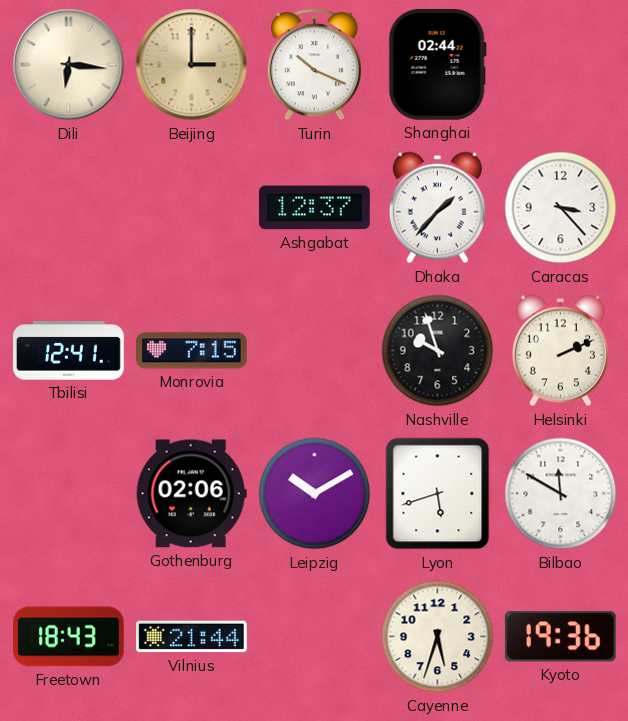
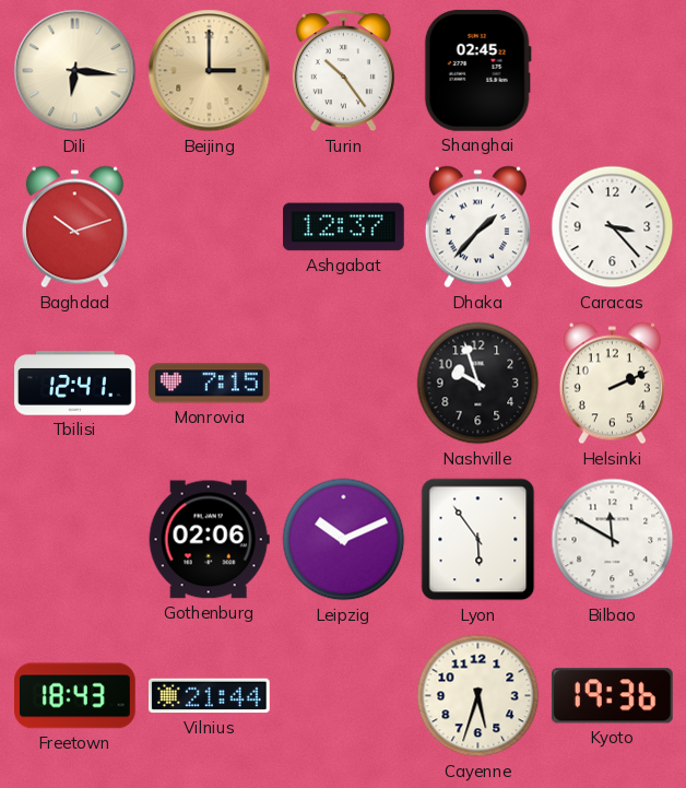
Turin: 10:19 -> 10:24
Shanghai: 02:44 -> 02:45
Baghdad: none -> 10:12
Leipzig: 10:10 -> 10:11
Lyon: 5:42 -> 5:54
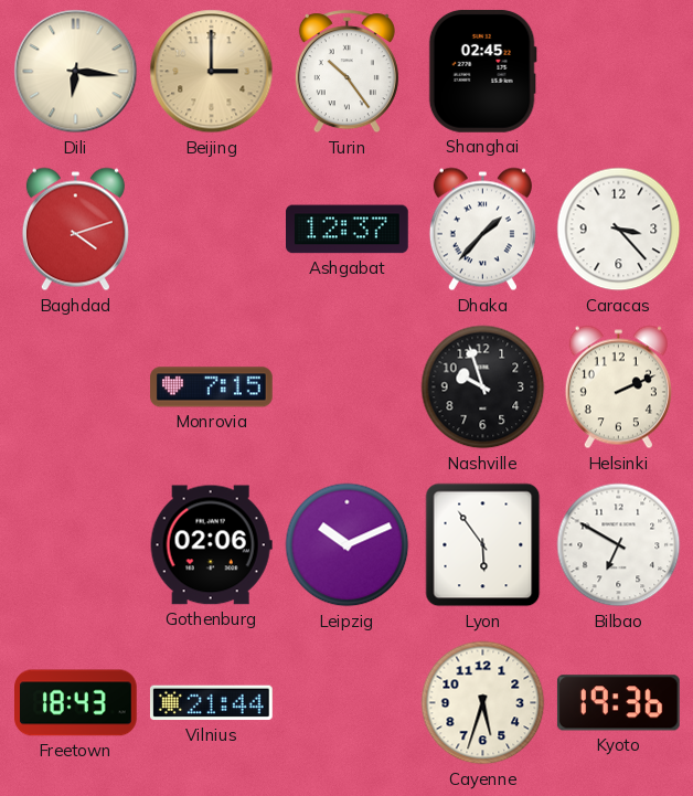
Baghdad: 10:12 -> 4:12
Tbilisi: 12:41 -> none
Bilbao: 11:50 -> 6:50
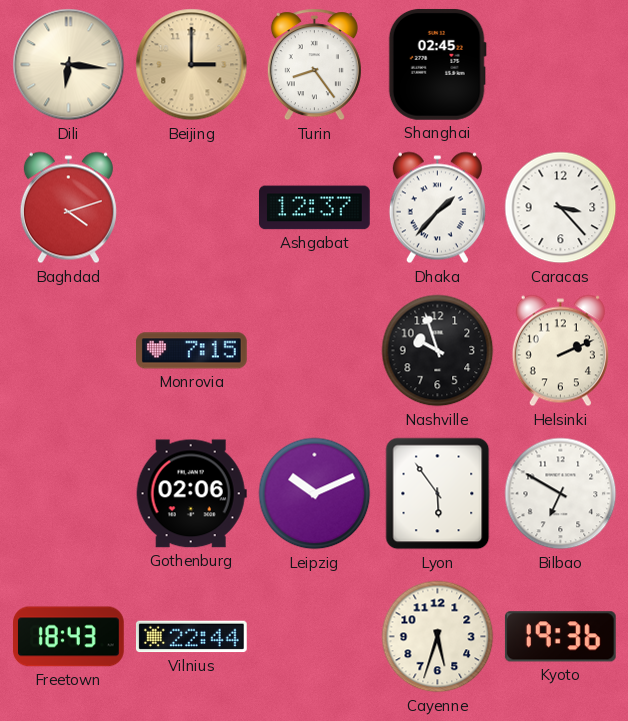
Turin: 10:24 -> 8:24
Vilnius: 21:44 -> 22:44
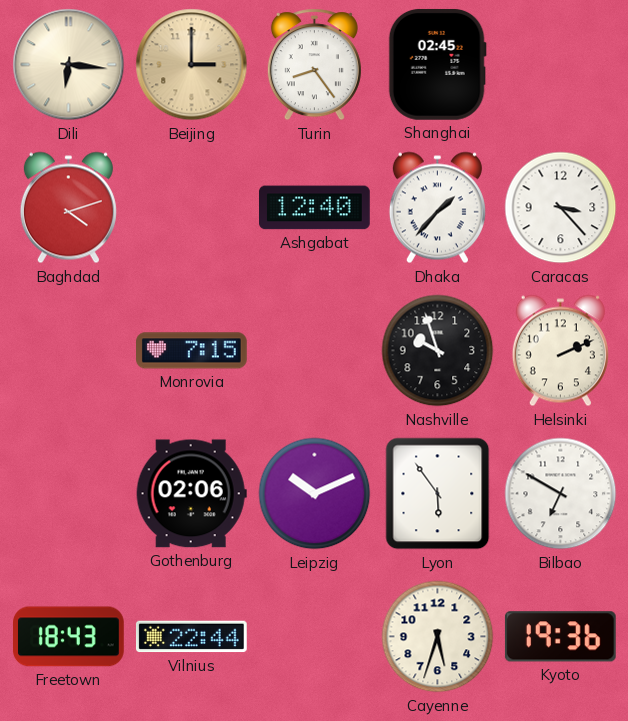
Ashgabat: 12:37 -> 12:40
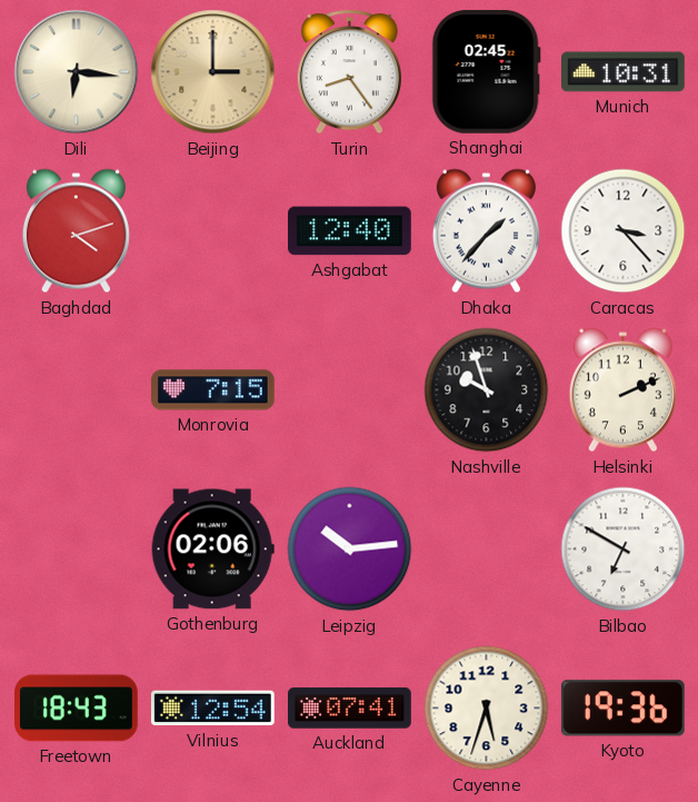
Munich: none -> 10:31
Leipzig: 10:11 -> 10:14
Lyon: 5:54 -> none
Vilnius: 22:44 -> 12:54
Auckland: none -> 07:41
